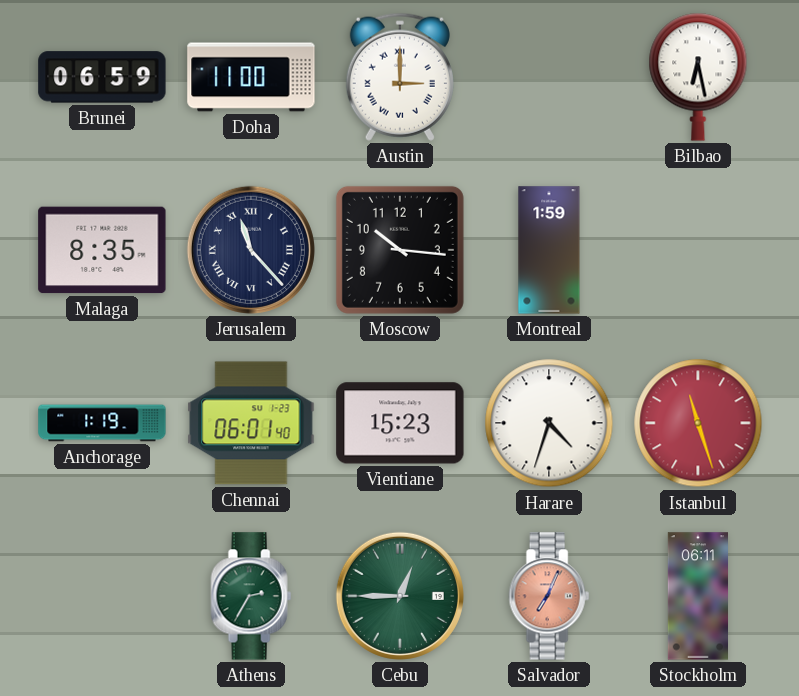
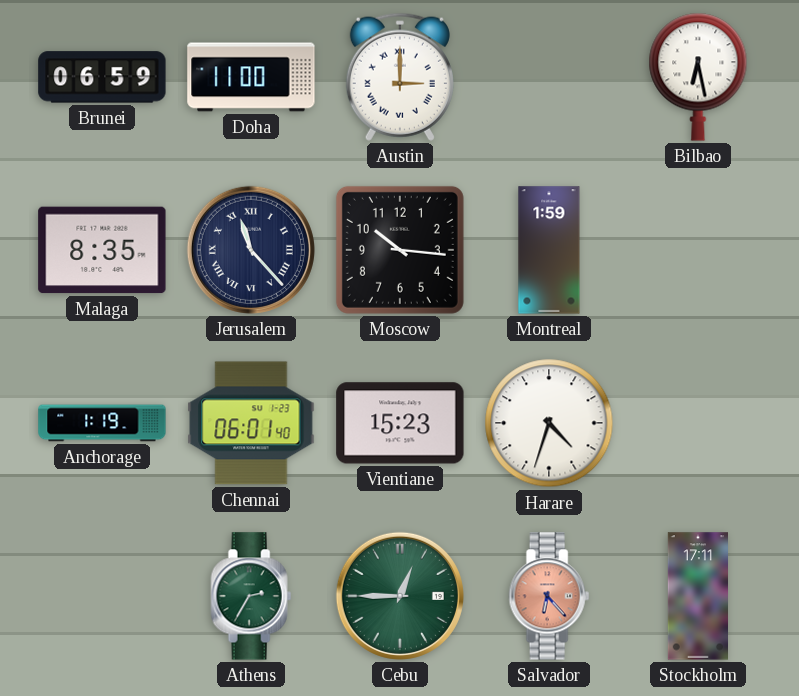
Istanbul: 11:27 -> none
Salvador: 7:04 -> 6:23
Stockholm: 06:11 -> 17:11
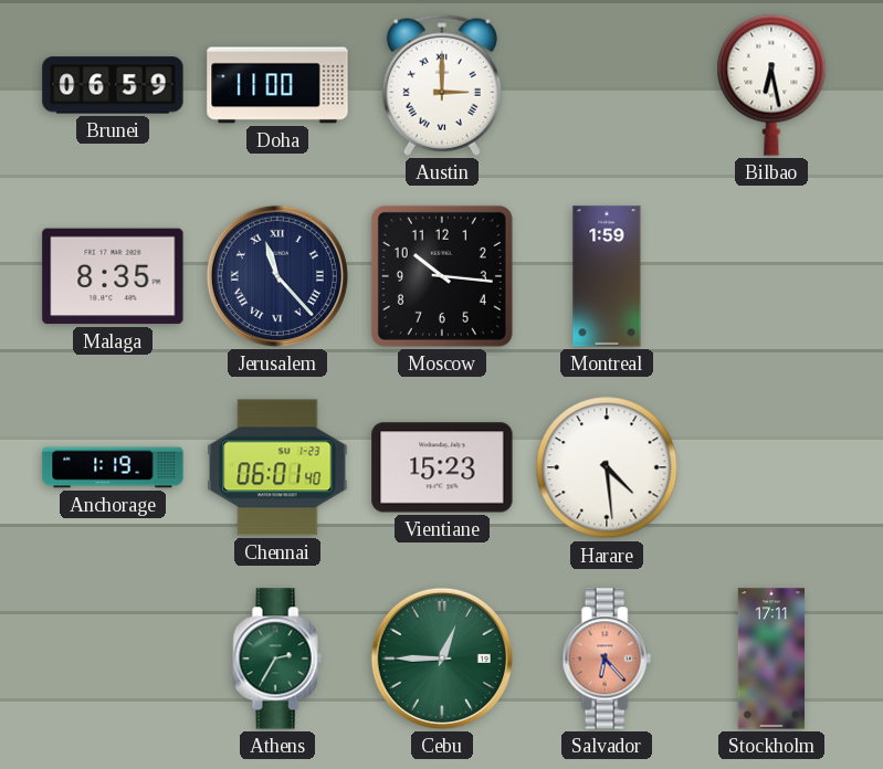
Harare: 4:33 -> 4:29
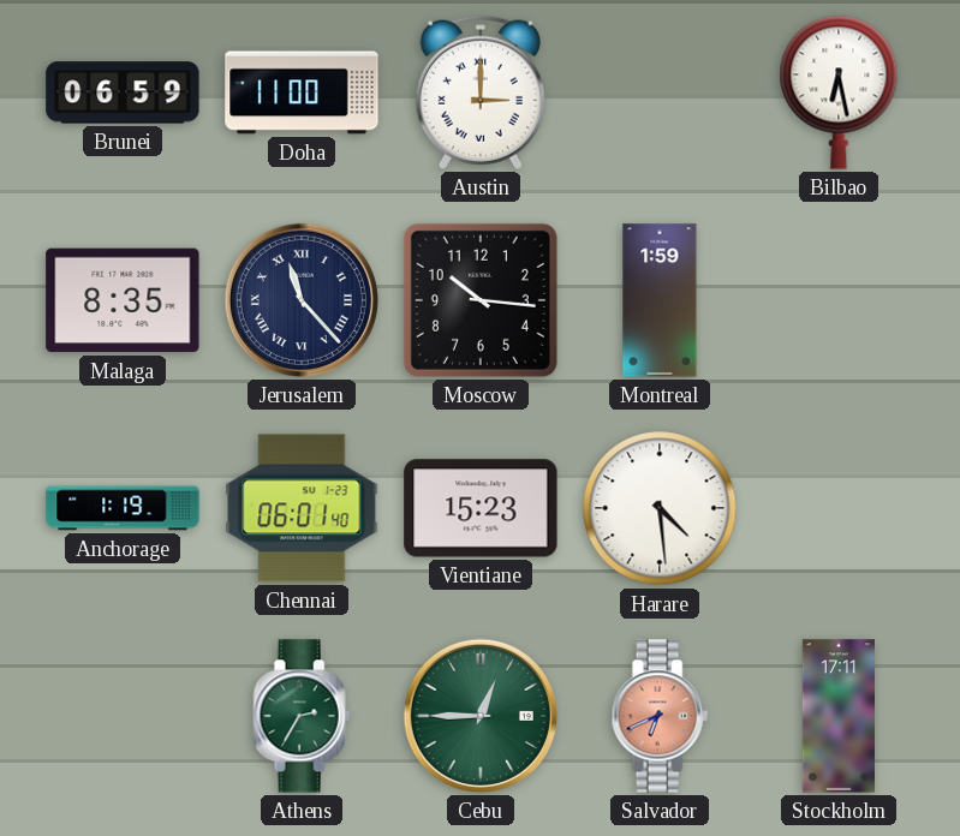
Salvador: 6:23 -> 6:41
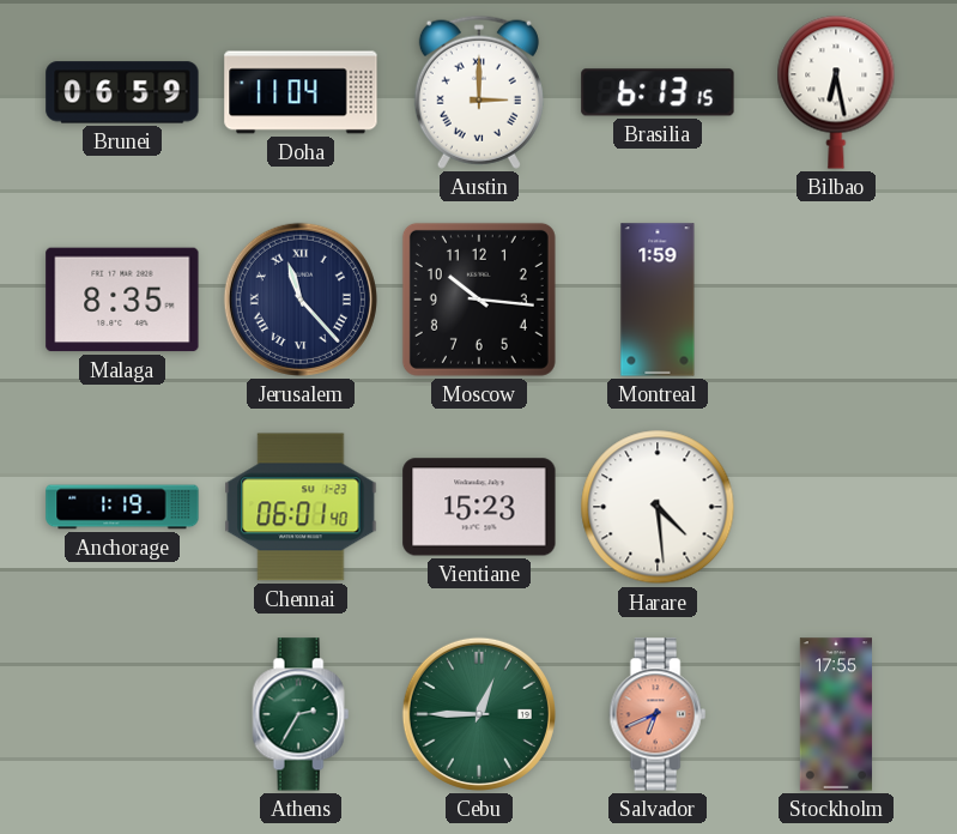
Doha: 11:00 -> 11:04
Brasilia: none -> 6:13
Stockholm: 17:11 -> 17:55
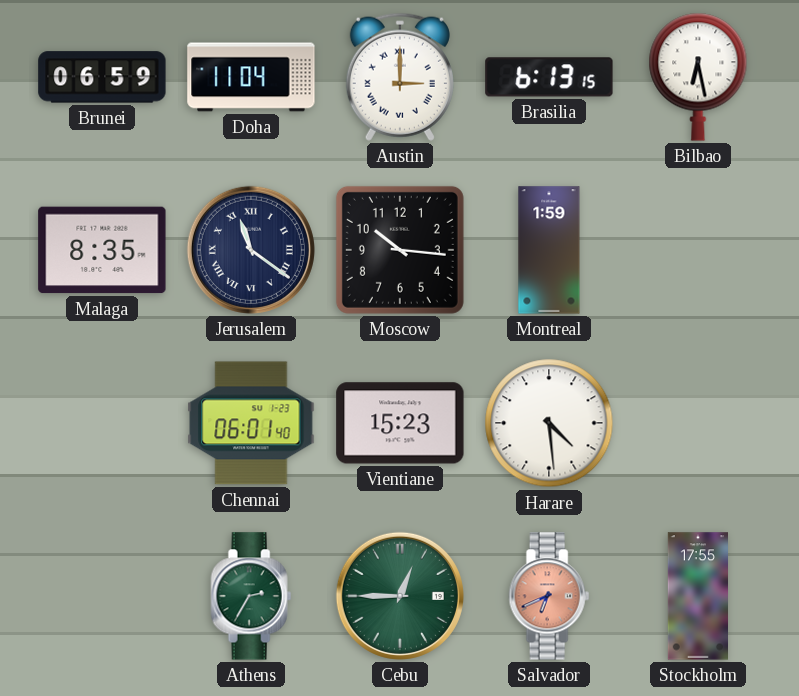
Jerusalem: 11:23 -> 11:21
Anchorage: 1:19 -> none
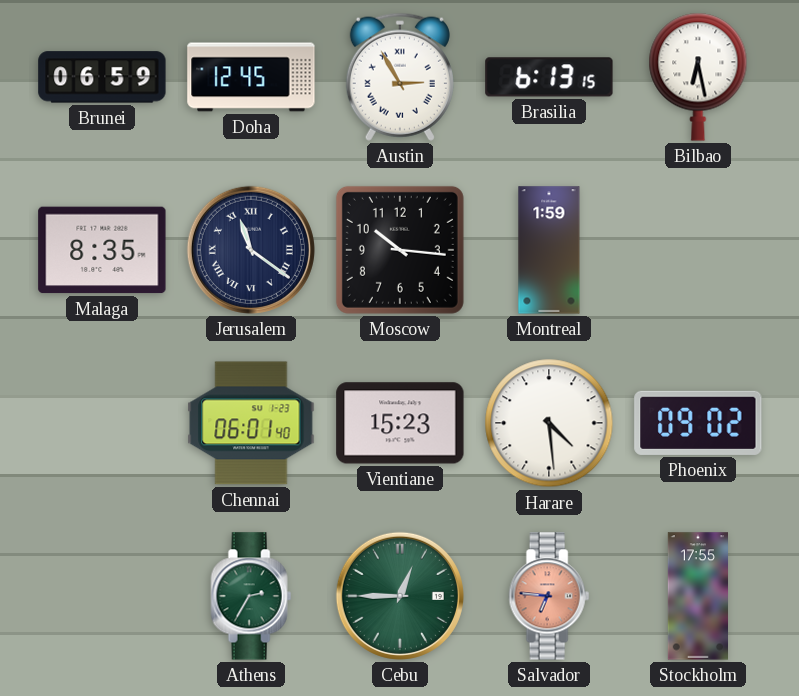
Doha: 11:04 -> 12:45
Austin: 3:00 -> 2:55
Phoenix: none -> 09:02
Salvador: 6:41 -> 6:46
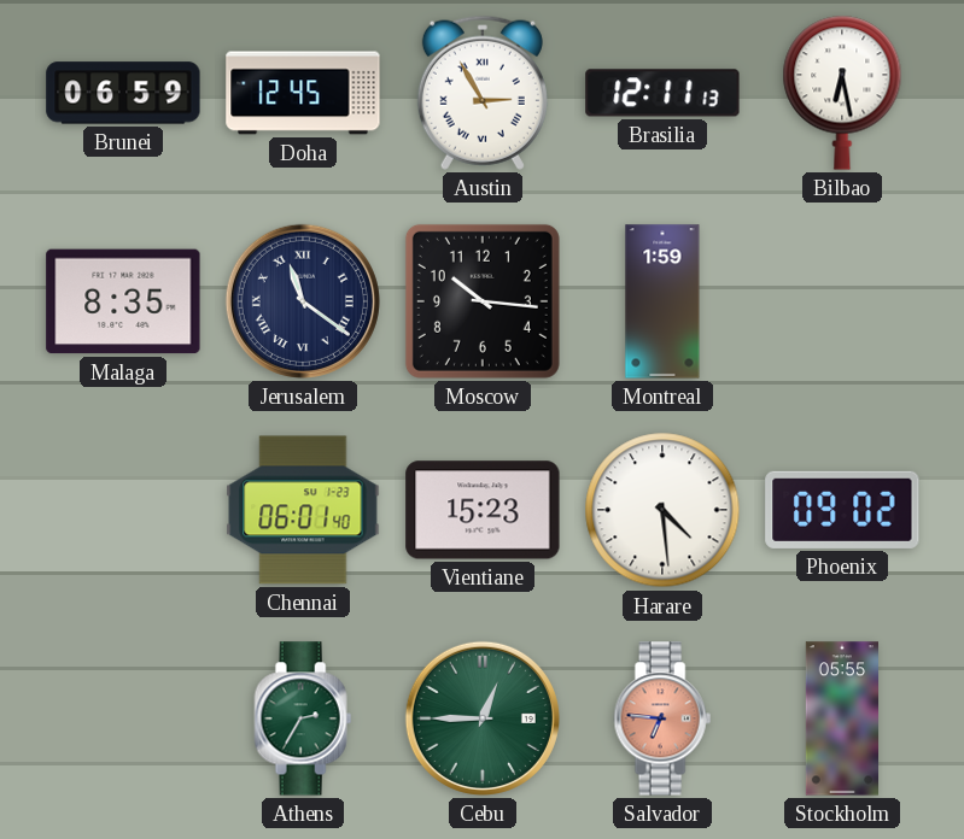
Brasilia: 6:13 -> 12:11
Stockholm: 17:55 -> 05:55
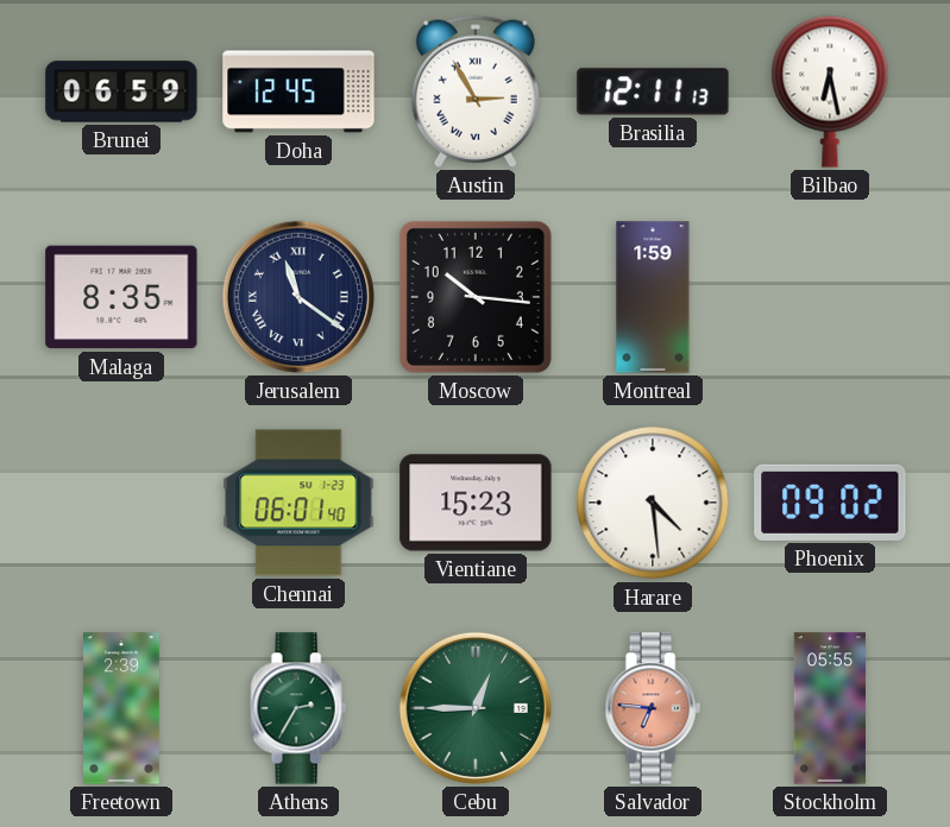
Freetown: none -> 2:39
